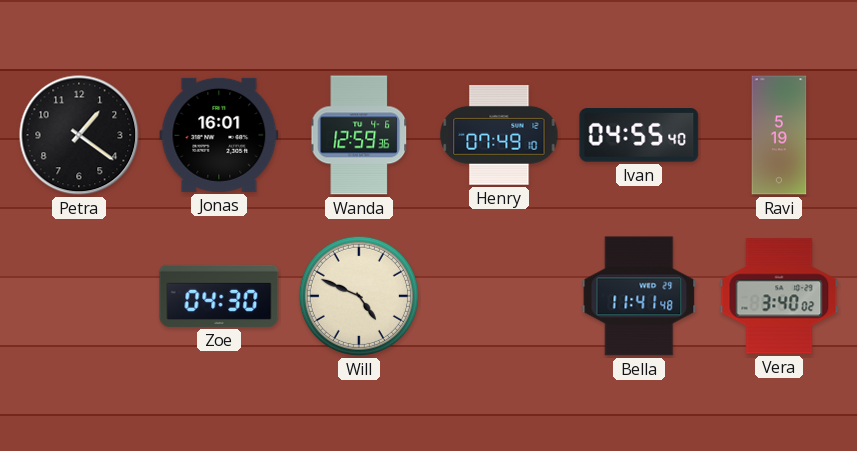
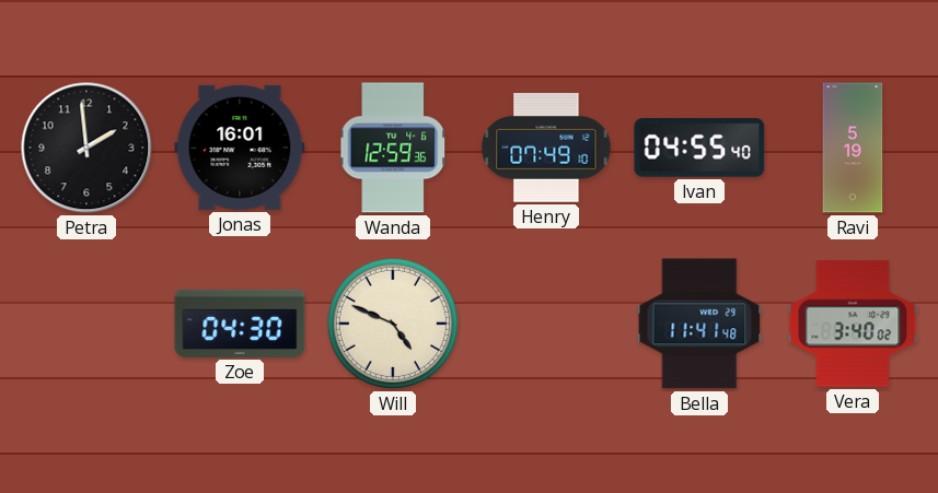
Petra: 1:21 -> 1:59
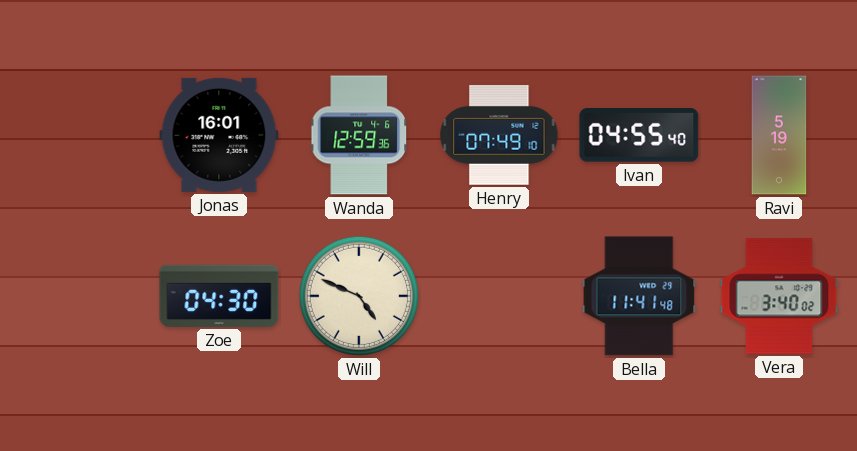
Petra: 1:59 -> none
